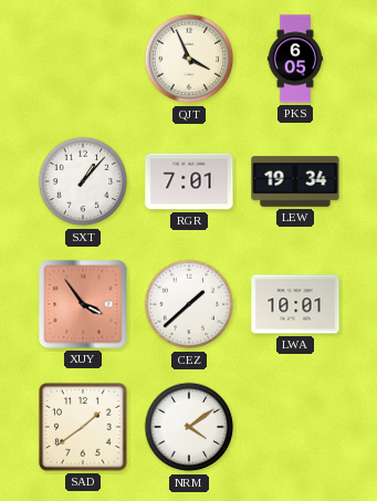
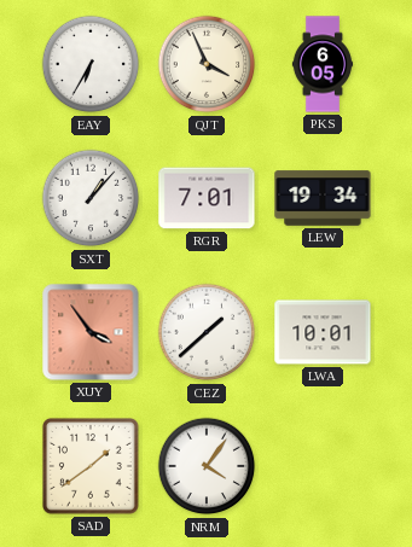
EAY: none -> 6:35
NRM: 4:09 -> 4:06
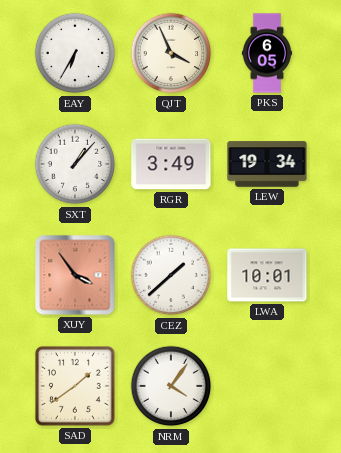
RGR: 7:01 -> 3:49
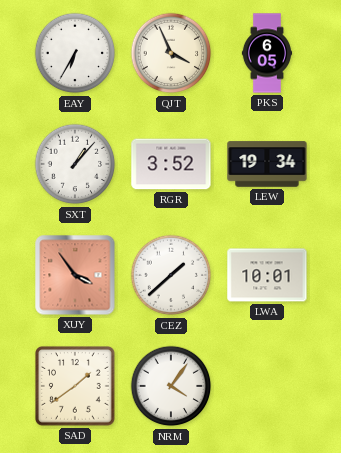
RGR: 3:49 -> 3:52
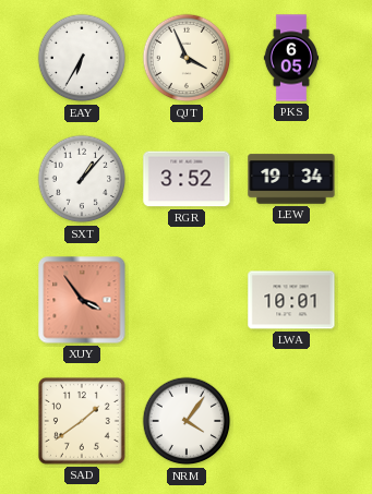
CEZ: 1:38 -> none
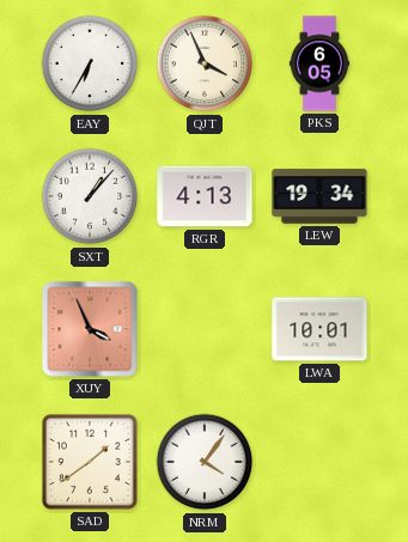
RGR: 3:52 -> 4:13
XUY: 3:54 -> 3:56
